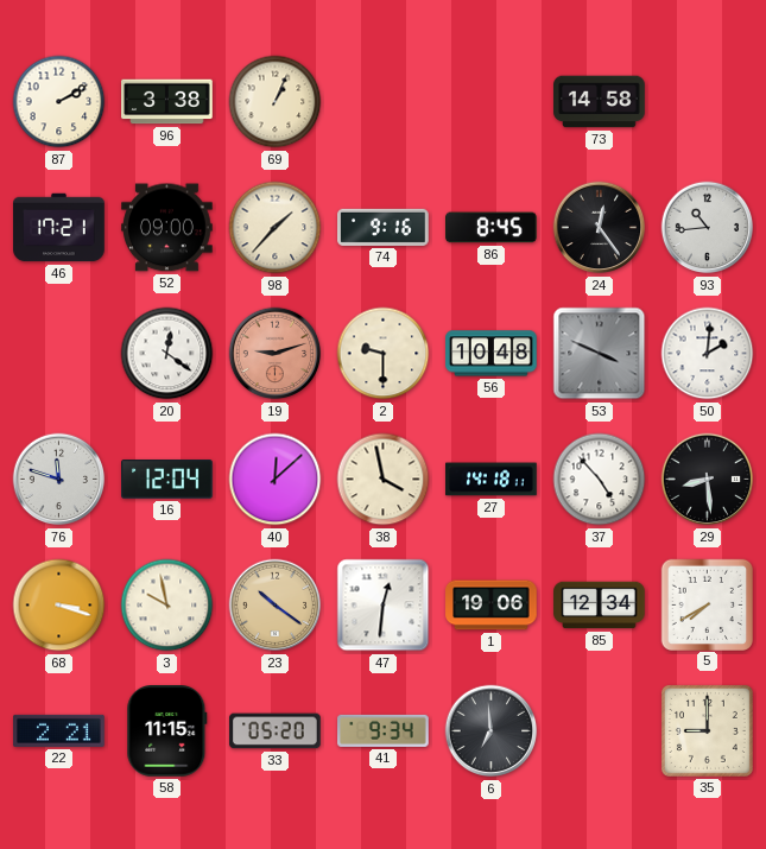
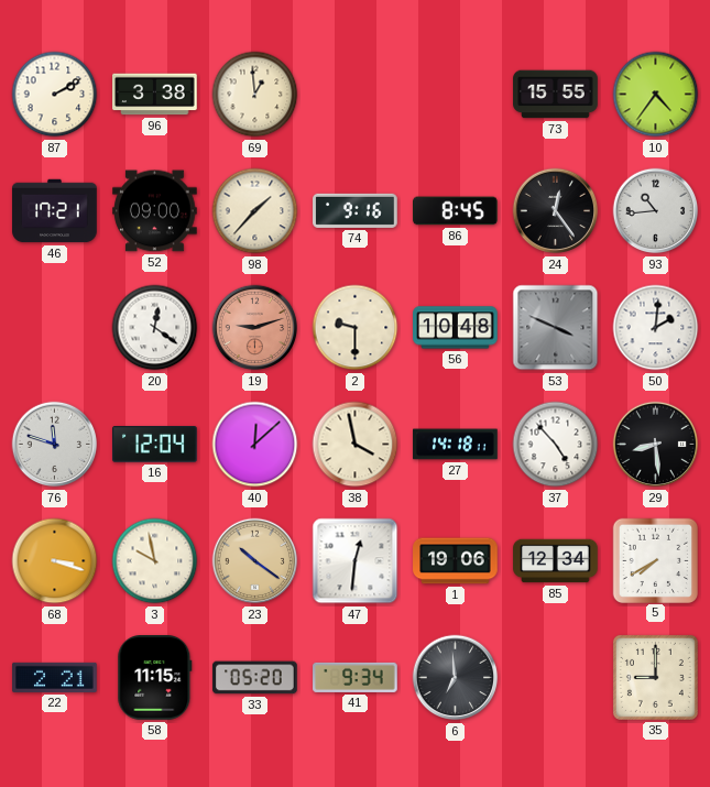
69: 1:04 -> 12:59
73: 14:58 -> 15:55
10: none -> 4:36
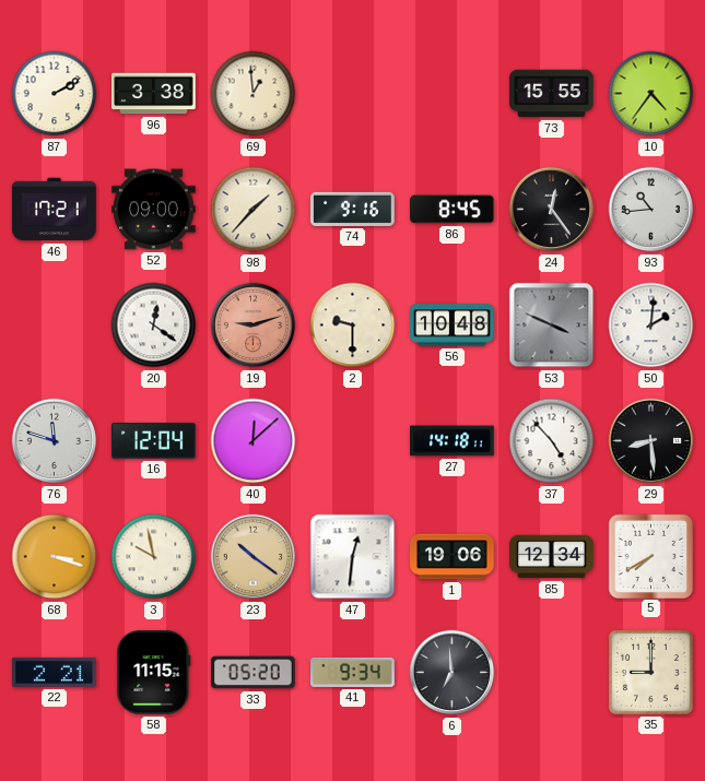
38: 3:58 -> none
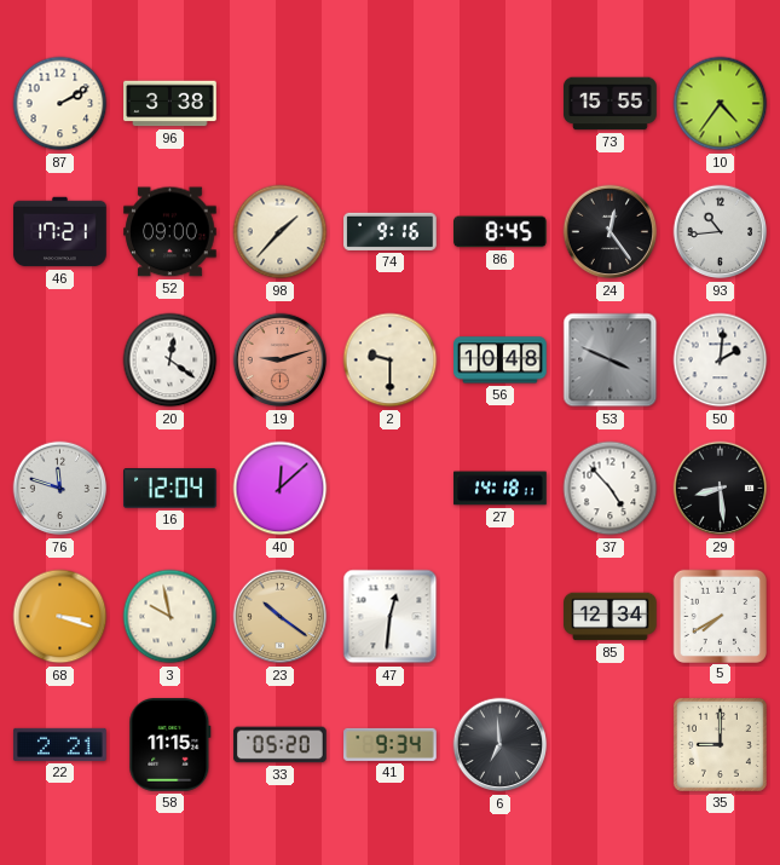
69: 12:59 -> none
1: 19:06 -> none
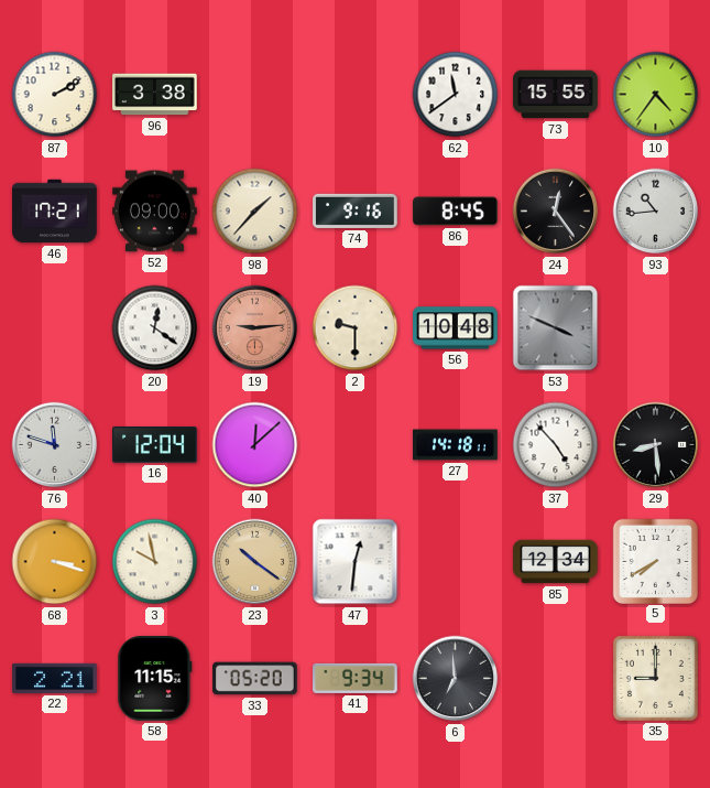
62: none -> 11:39
19: 9:12 -> 9:14
50: 2:01 -> none
